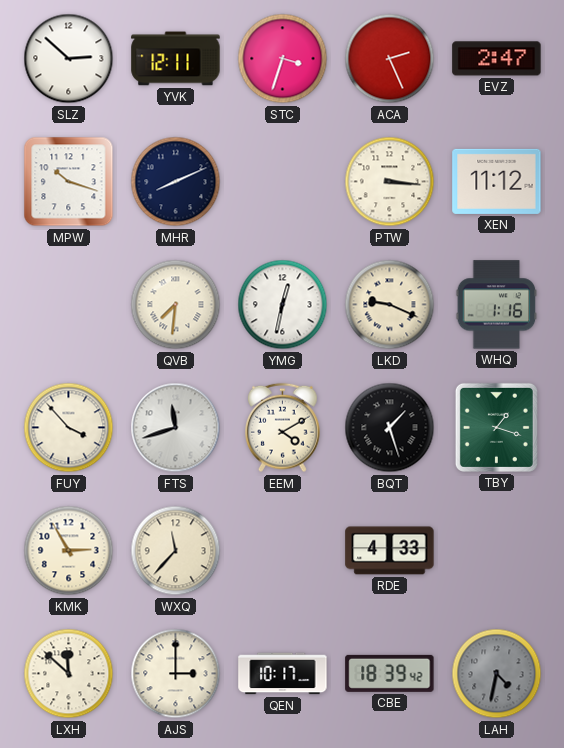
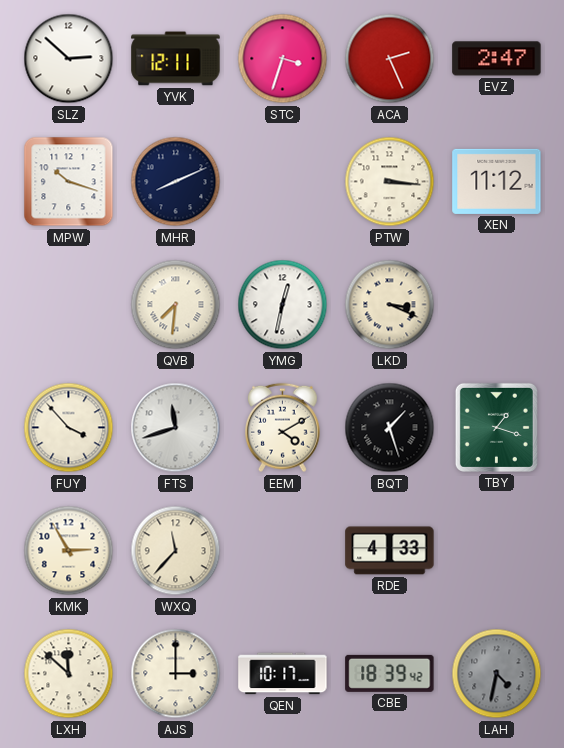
LKD: 9:19 -> 3:19
WHQ: 1:16 -> none
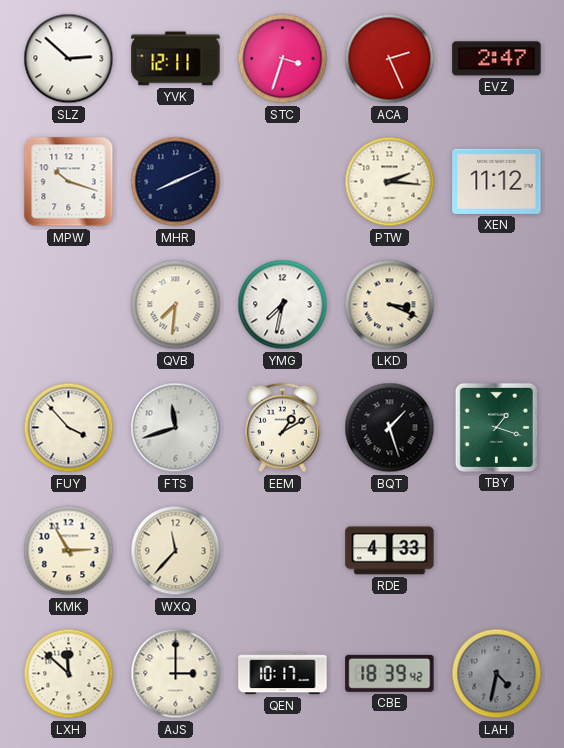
PTW: 3:16 -> 2:16
YMG: 12:32 -> 7:32
EEM: 4:10 -> 1:10
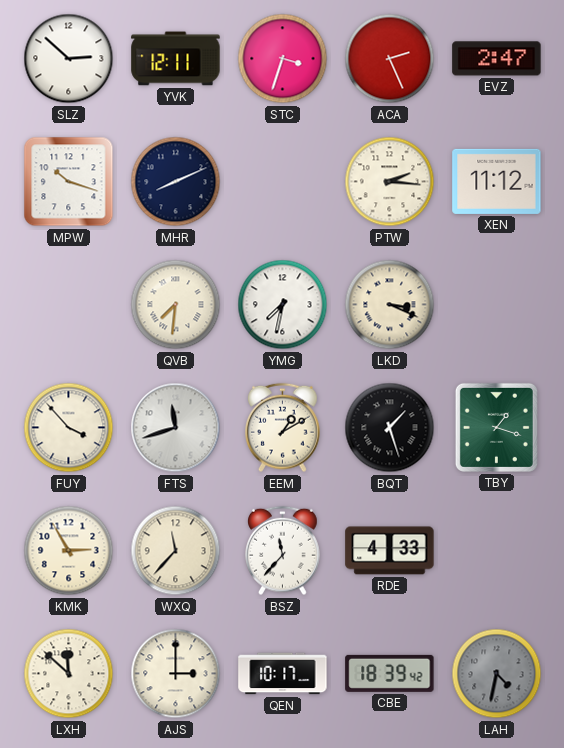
BSZ: none -> 11:37
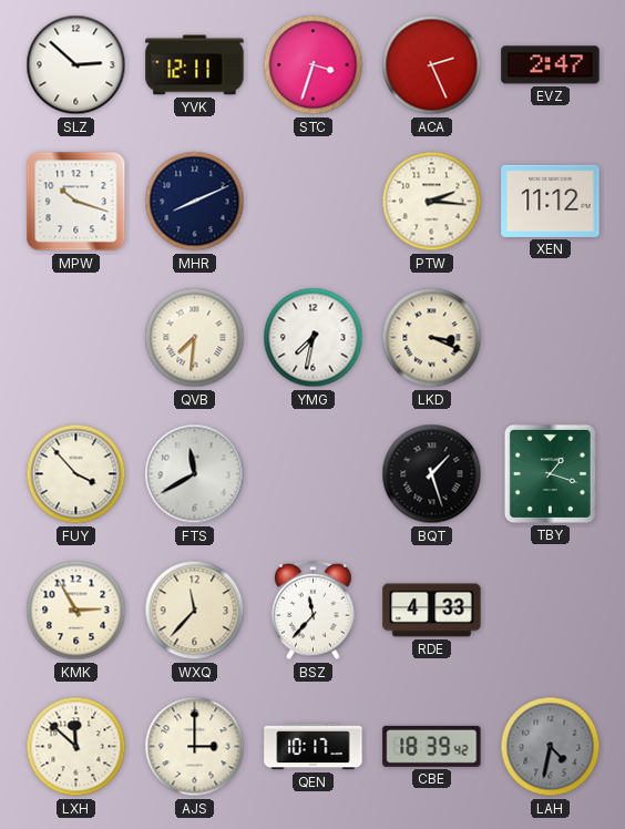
FTS: 11:42 -> 11:40
EEM: 1:10 -> none
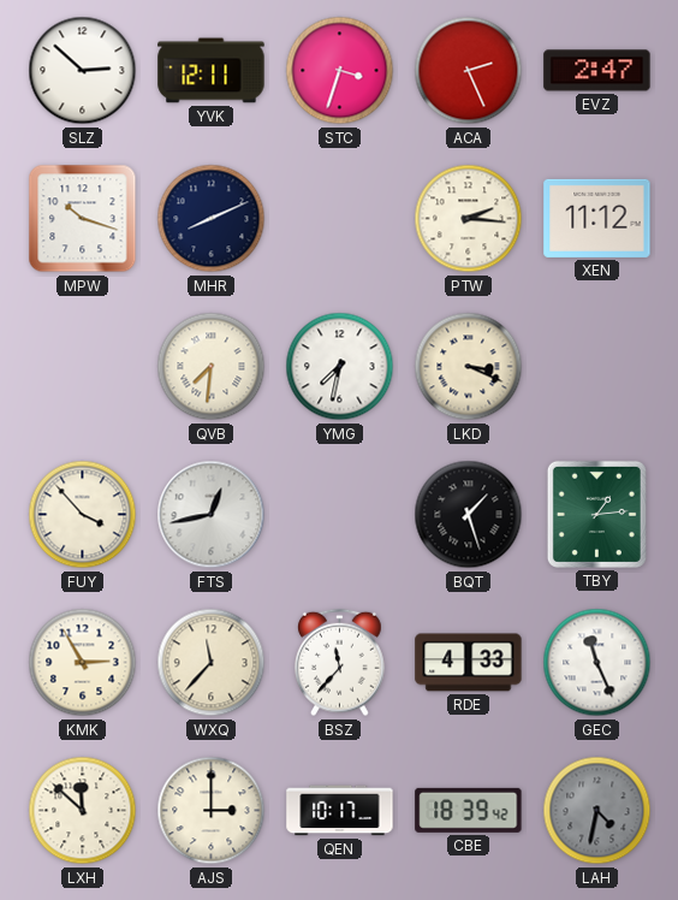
FTS: 11:40 -> 12:43
TBY: 1:18 -> 1:14
GEC: none -> 11:26
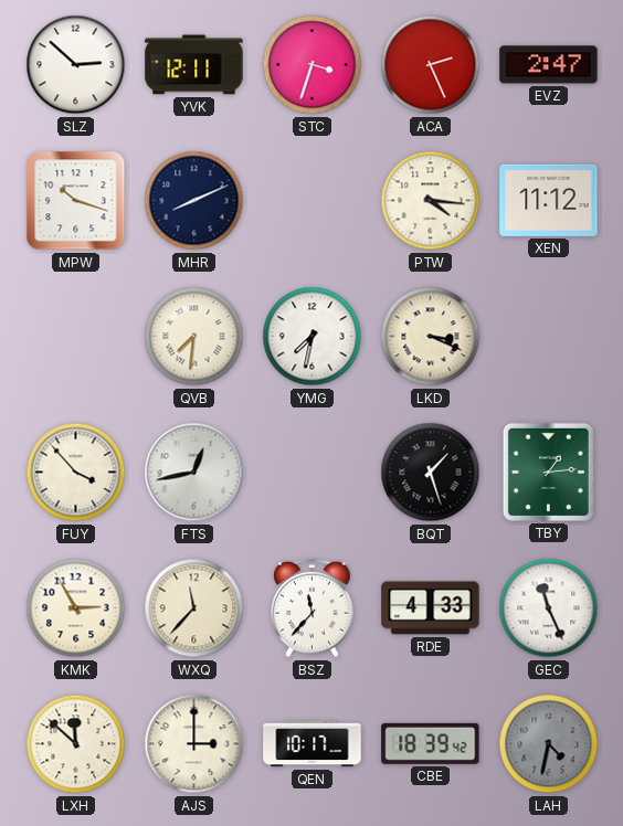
PTW: 2:16 -> 4:16
